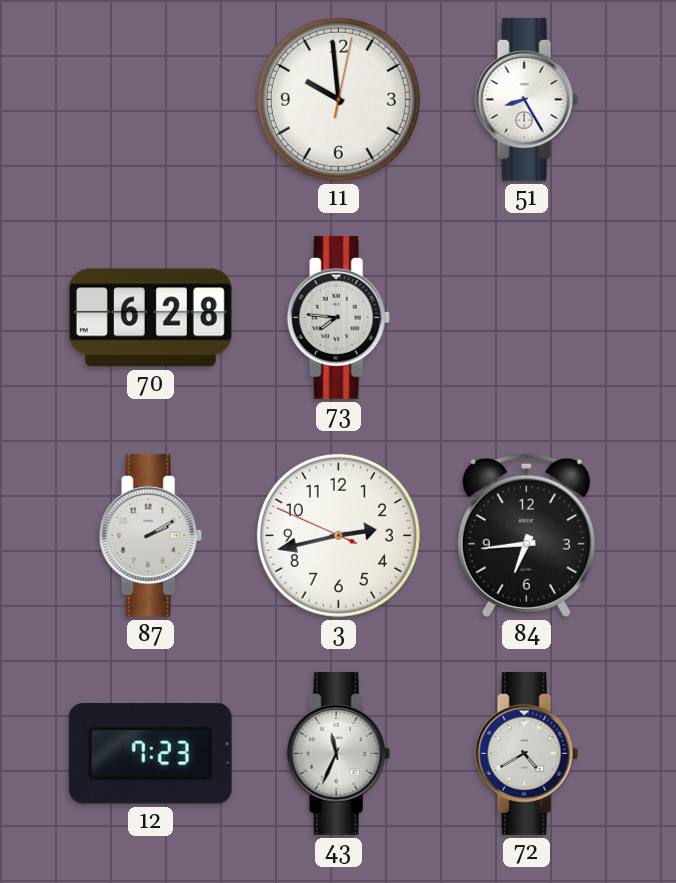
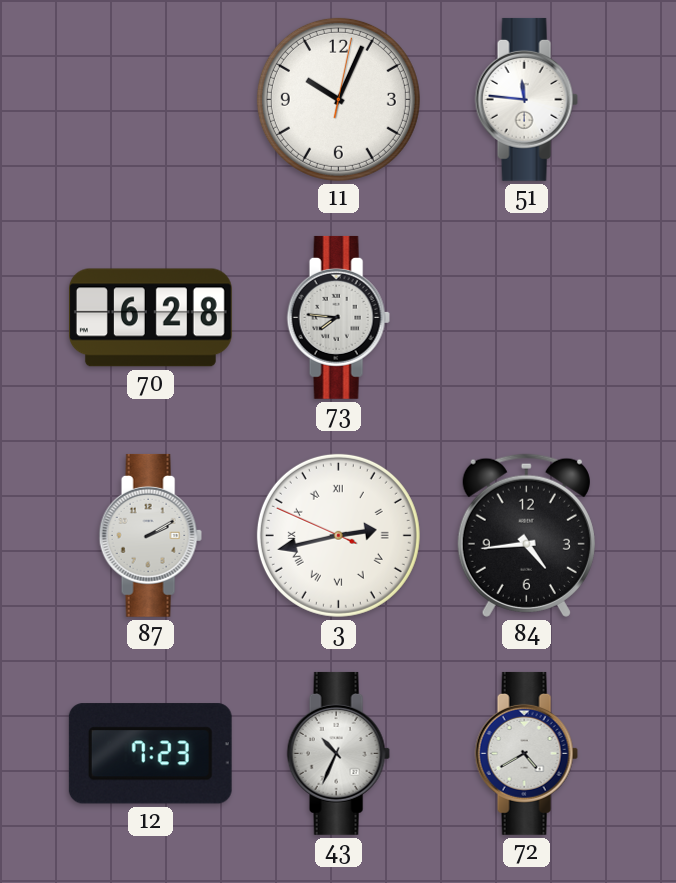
11: 9:59 -> 10:04
51: 8:25 -> 11:46
3 numerals: Arabic -> Roman
84: 6:44 -> 4:44
43: 11:34 -> 10:34
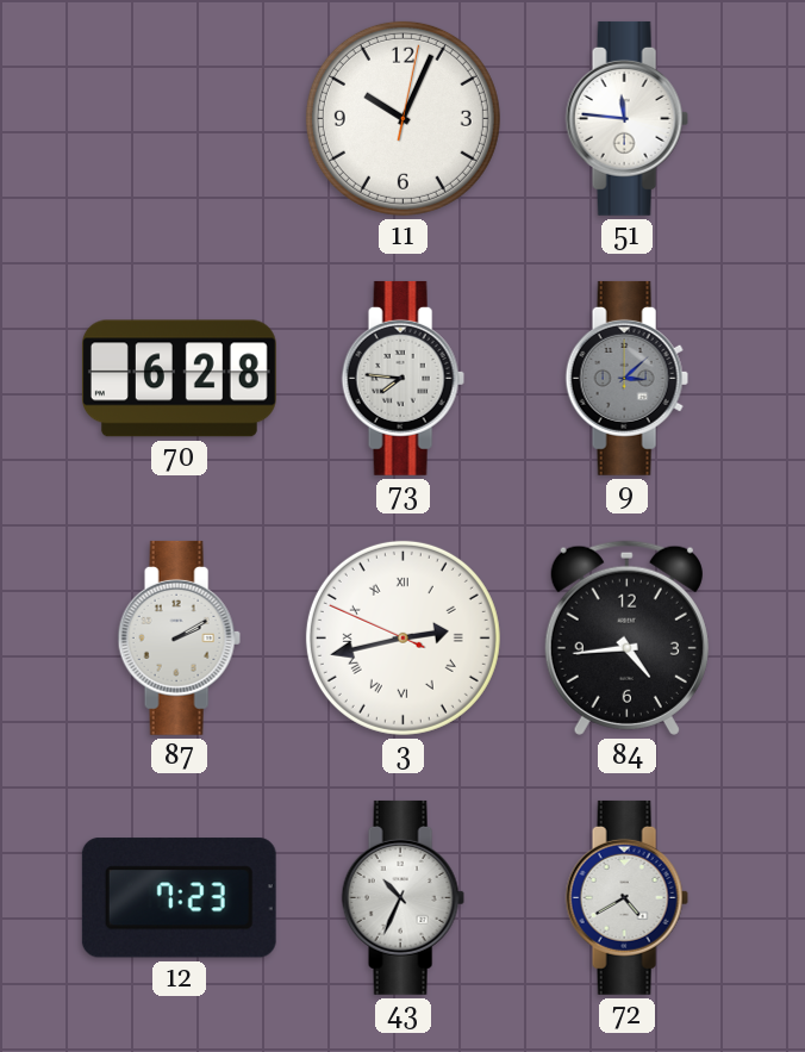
9: none -> 3:08
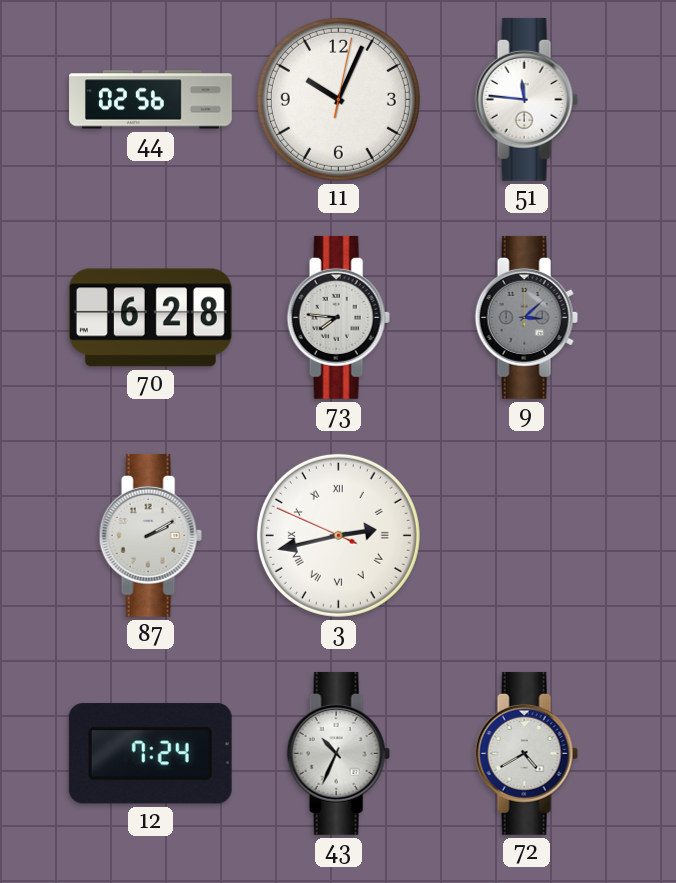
44: none -> 02:56
84: 4:44 -> none
12: 7:23 -> 7:24
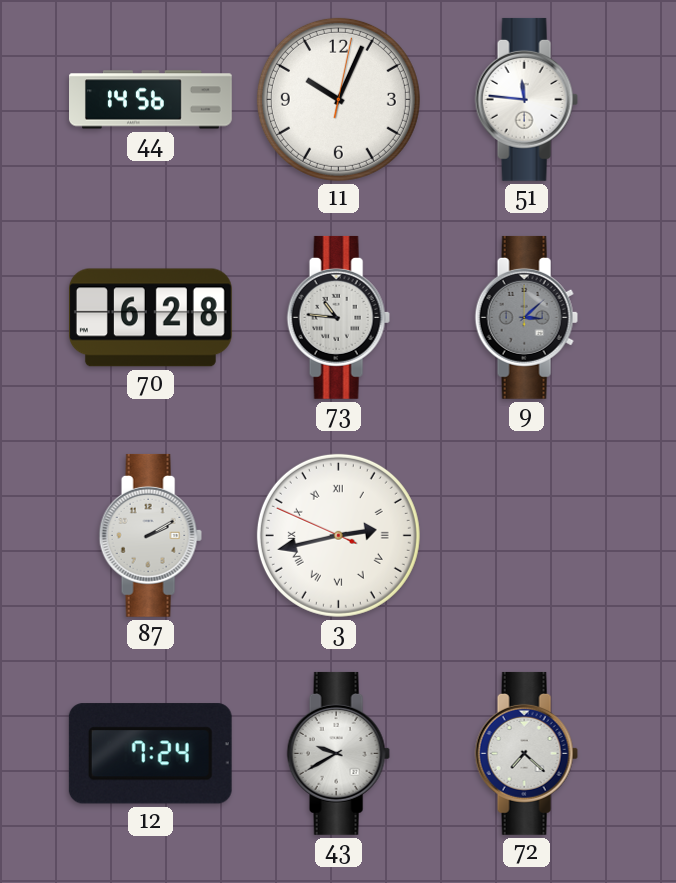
44: 02:56 -> 14:56
73: 7:46 -> 10:46
43: 10:34 -> 9:40
72: 4:40 -> 7:22
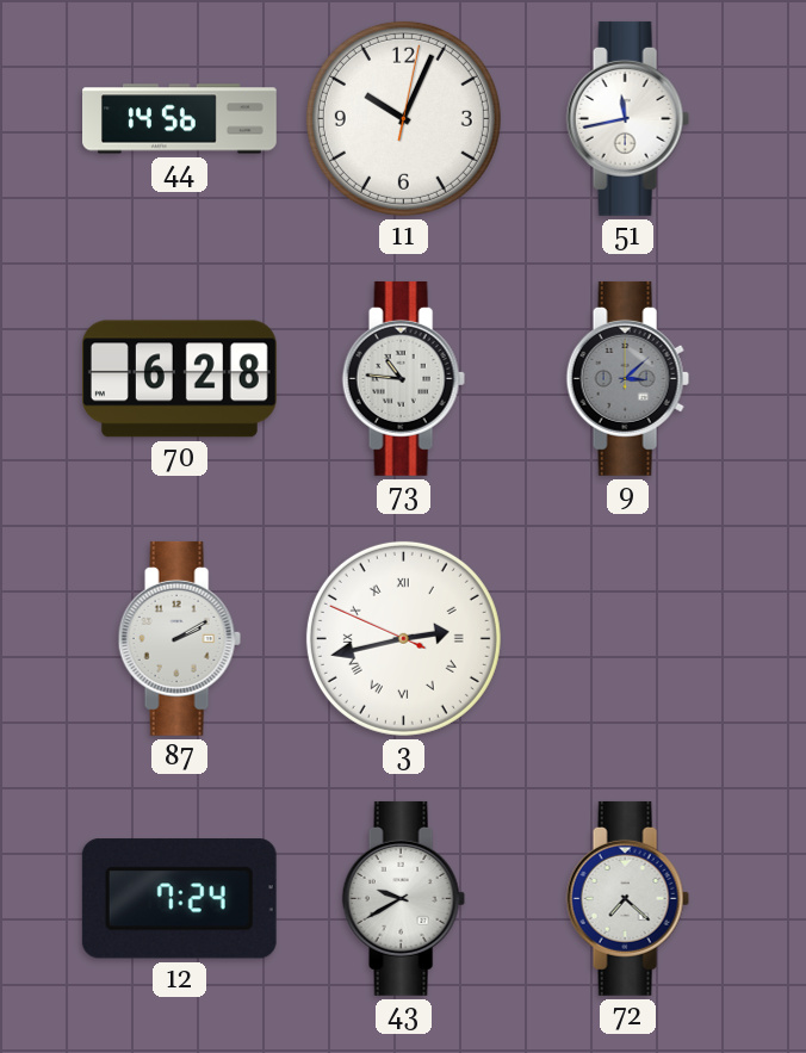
51: 11:46 -> 11:43
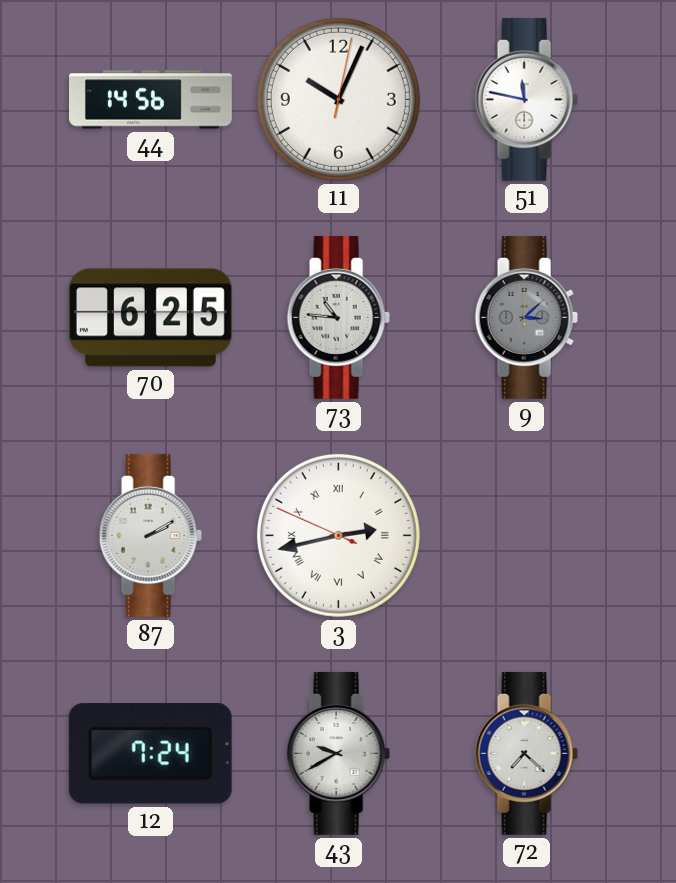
51: 11:43 -> 11:47
70: 6:28 -> 6:25
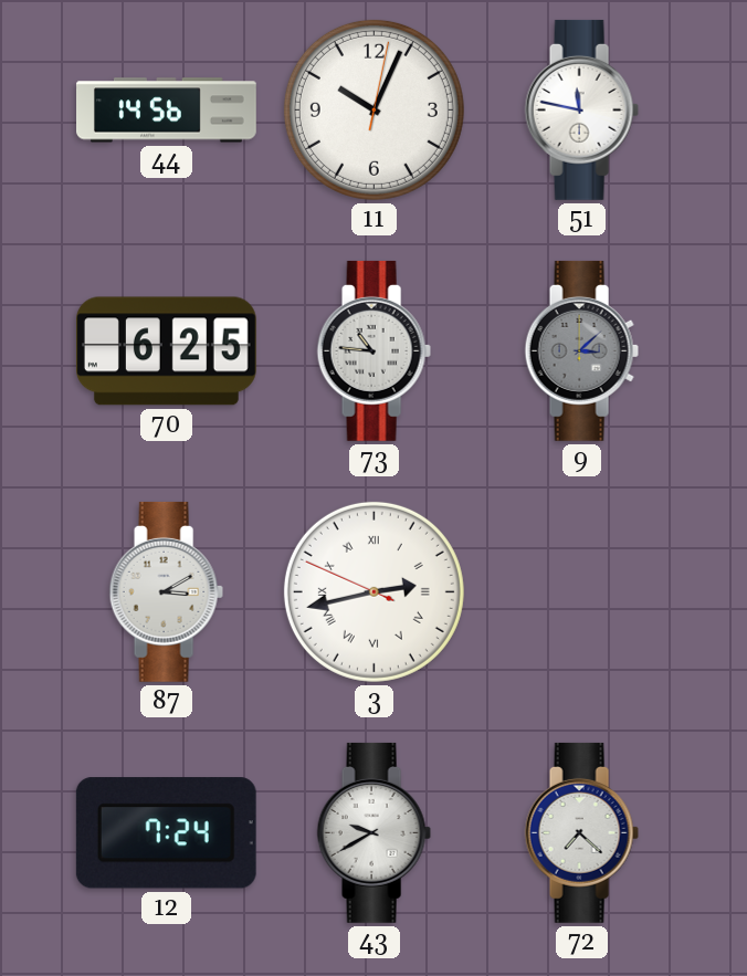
87: 2:10 -> 3:10
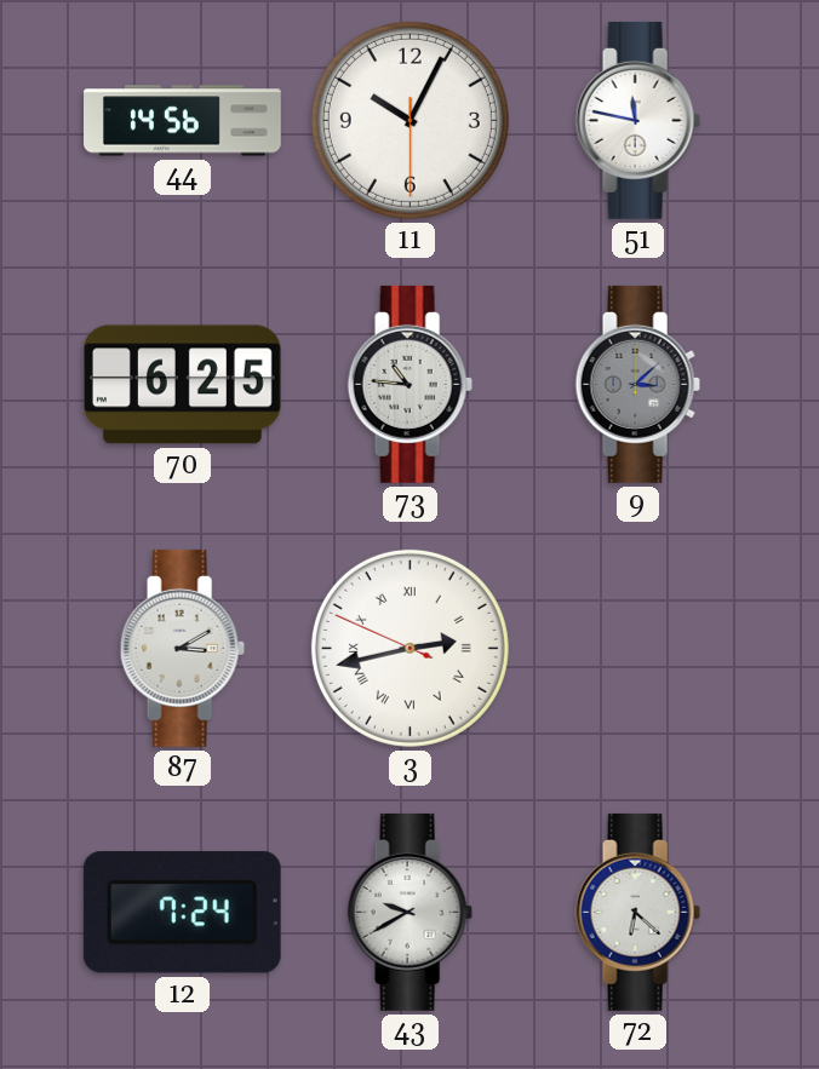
11: 10:04:02 -> 10:04:30
72: 7:22 -> 6:22
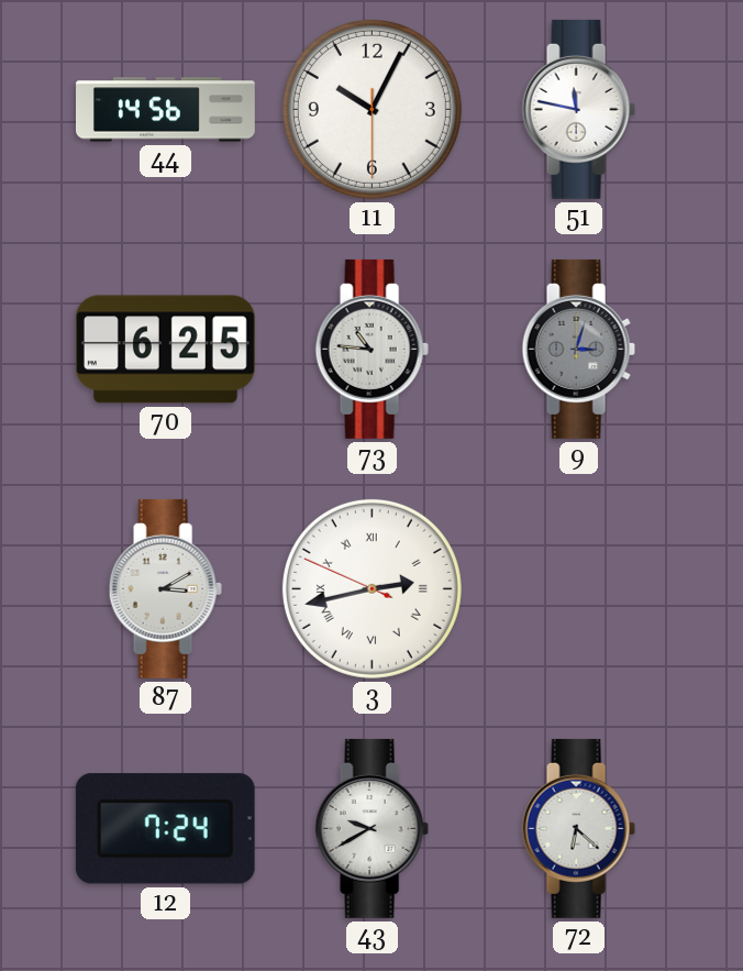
9: 3:08 -> 3:03
